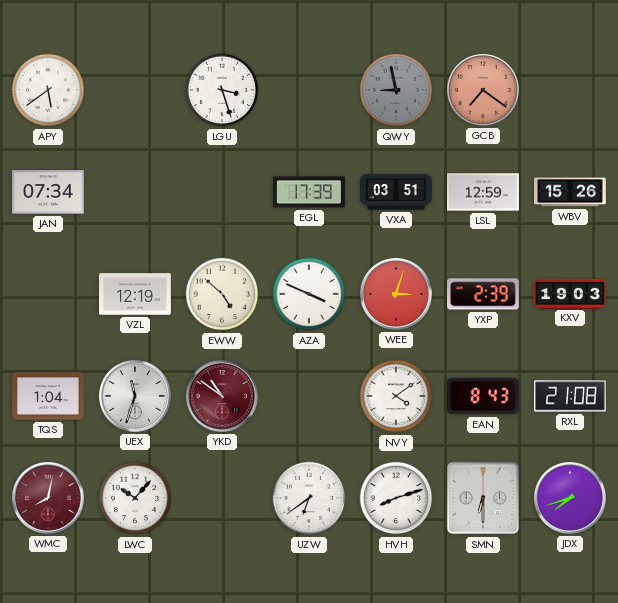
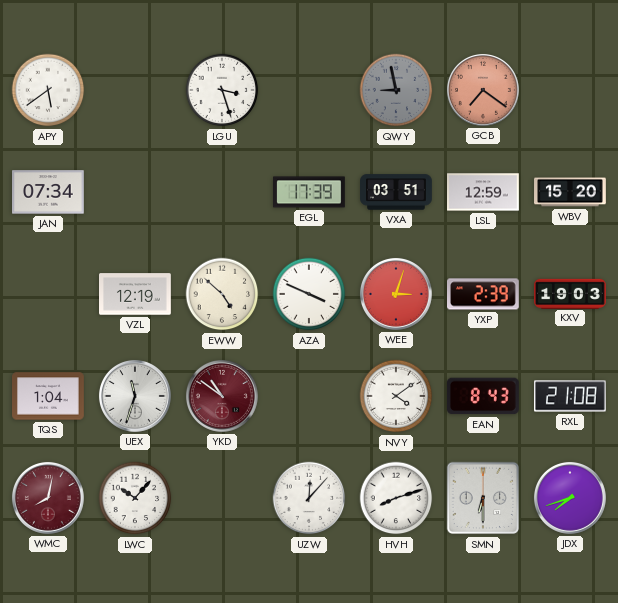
WBV: 15:26 -> 15:20
UZW: 6:39 -> 12:07
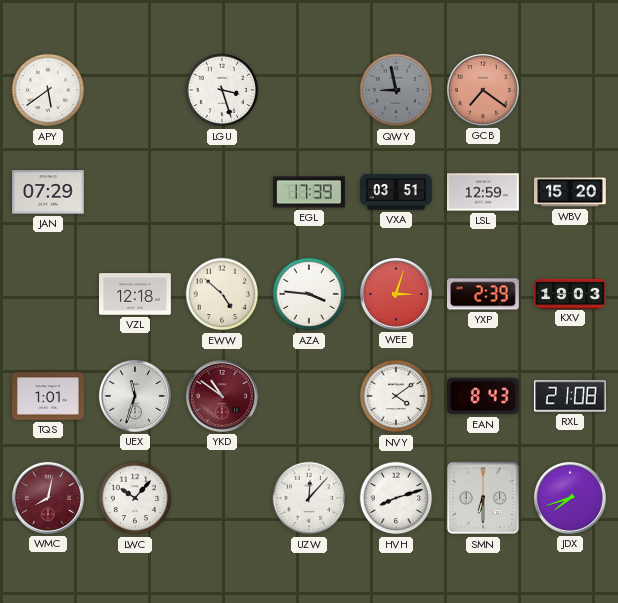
JAN: 07:34 -> 07:29
VZL: 12:19 -> 12:18
AZA: 3:49 -> 3:46
TQS: 1:04 -> 1:01
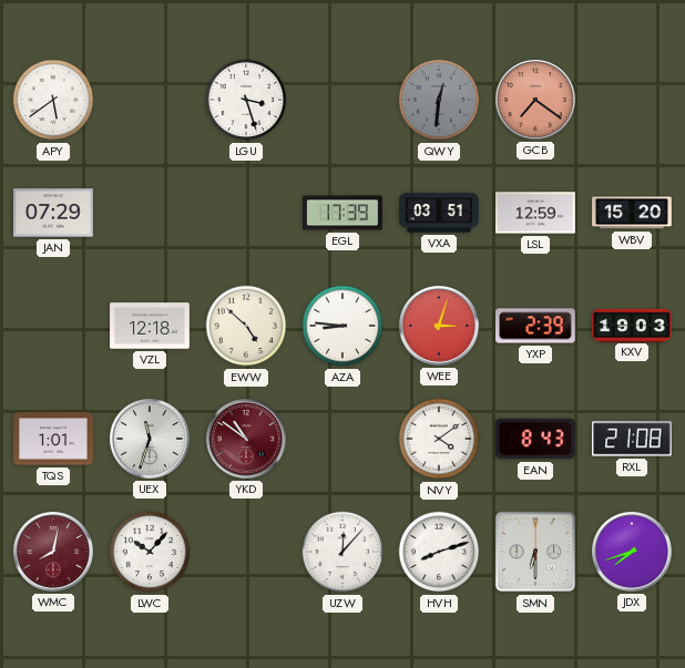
QWY: 8:58 -> 12:31
AZA: 3:46 -> 8:46
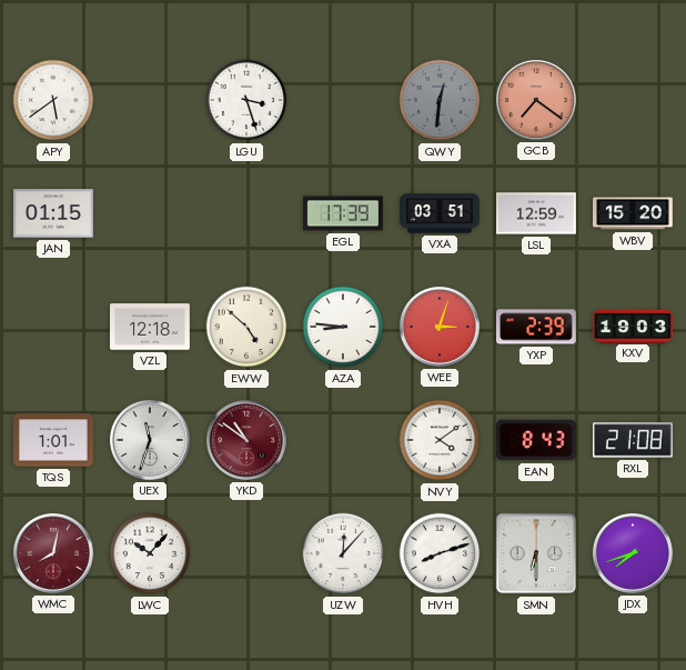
JAN: 07:29 -> 01:15
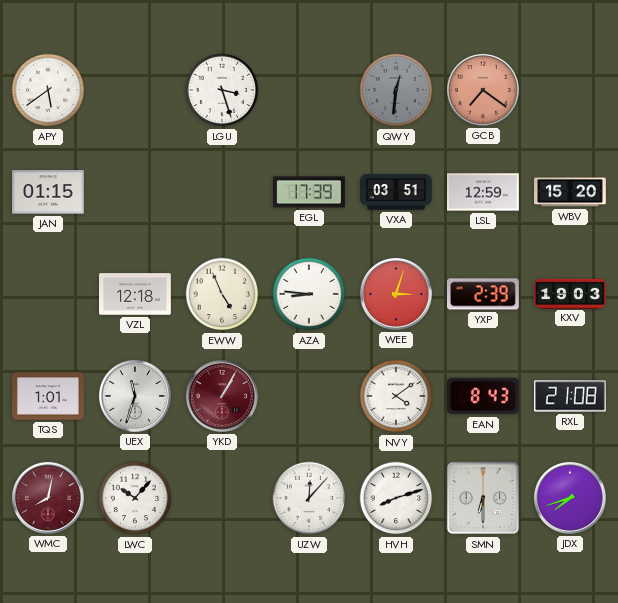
EWW: 4:52 -> 4:56
YKD: 10:51 -> 1:05
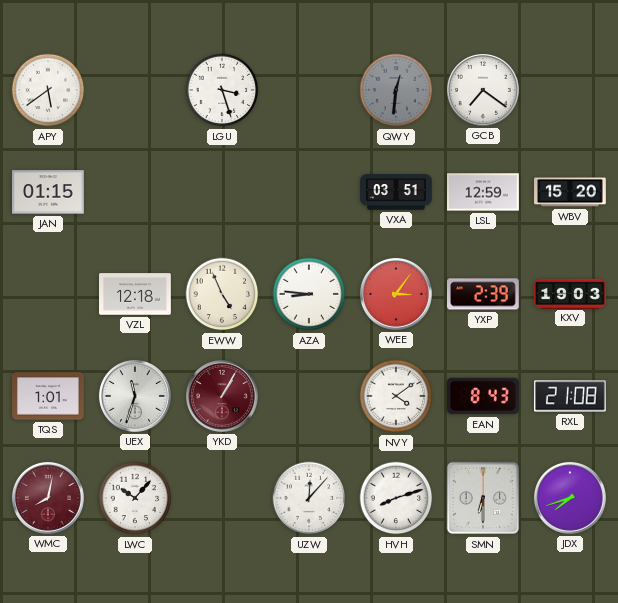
GCB dial: salmon -> white
EGL: 17:39 -> none
WEE: 3:03 -> 3:06
